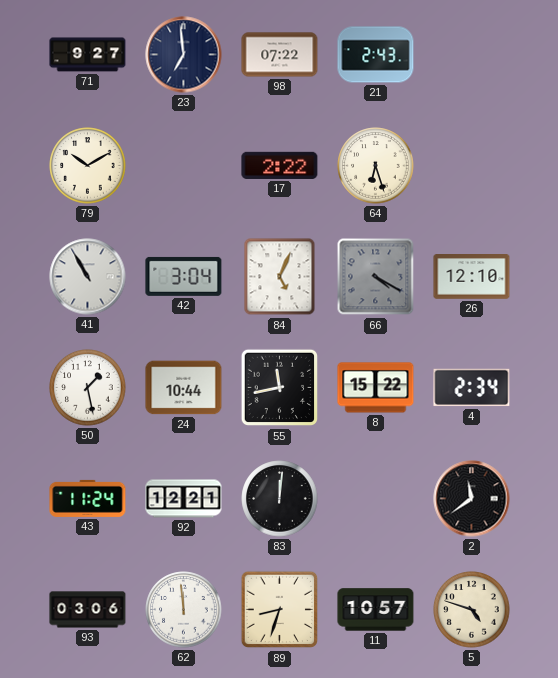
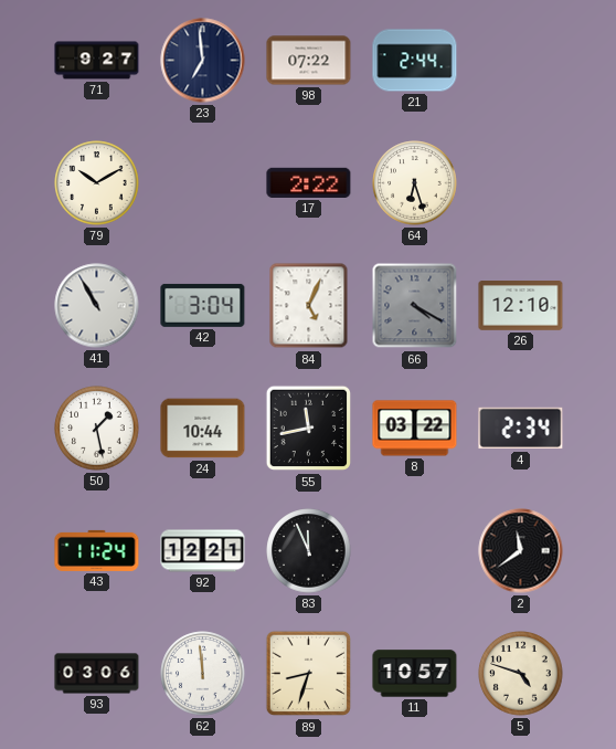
21: 2:43 -> 2:44
8: 15:22 -> 03:22
83: 12:01 -> 11:56
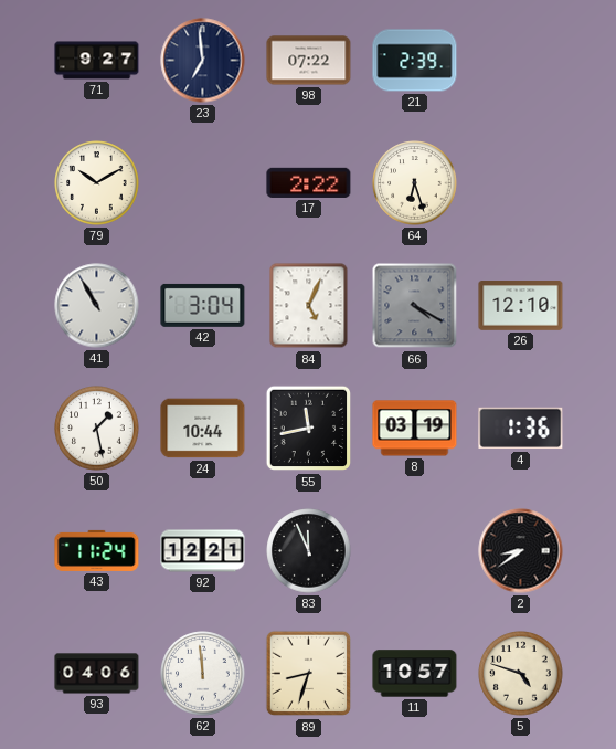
21: 2:44 -> 2:39
8: 03:22 -> 03:19
4: 2:34 -> 1:36
2: 11:39 -> 8:39
93: 03:06 -> 04:06
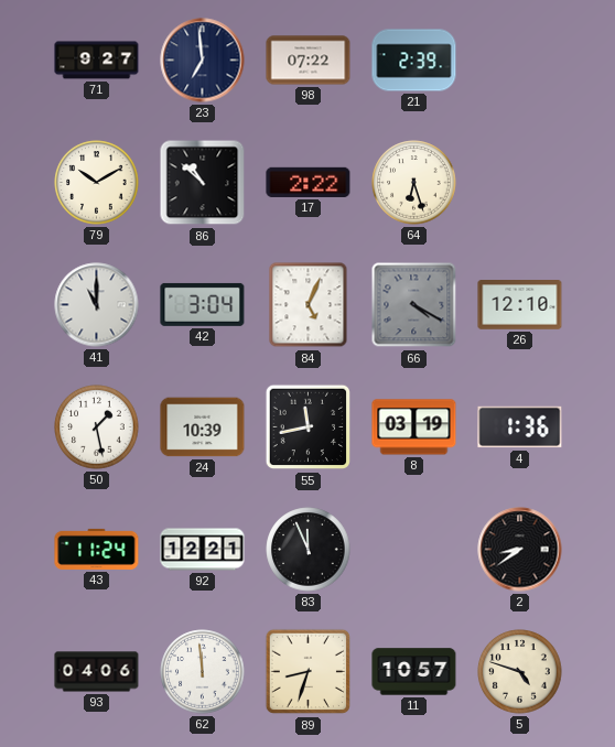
86: none -> 10:52
41: 10:55 -> 11:00
24: 10:44 -> 10:39
